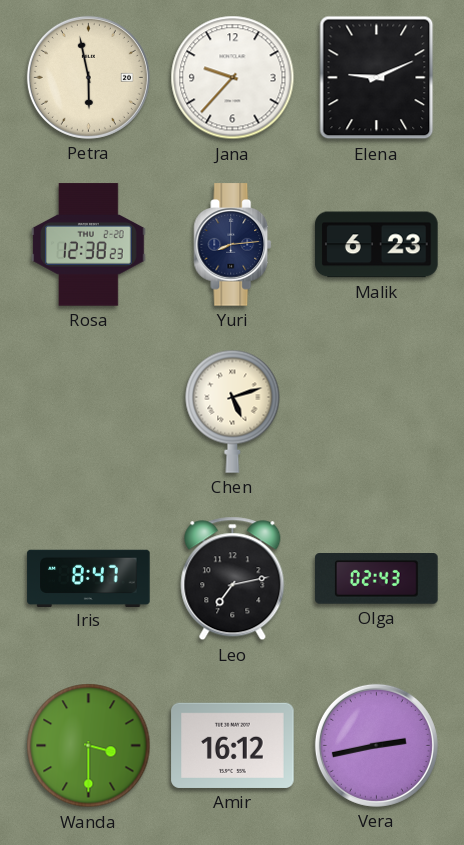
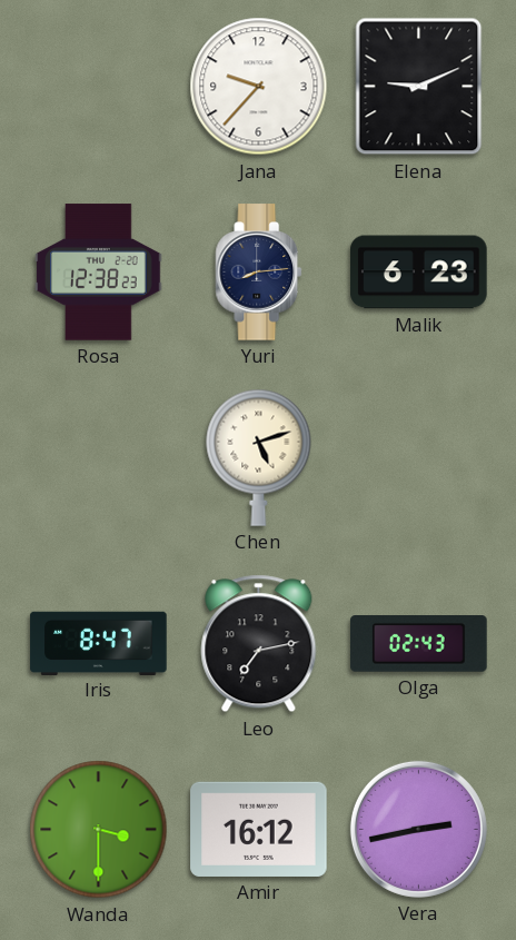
Petra: 5:58 -> none
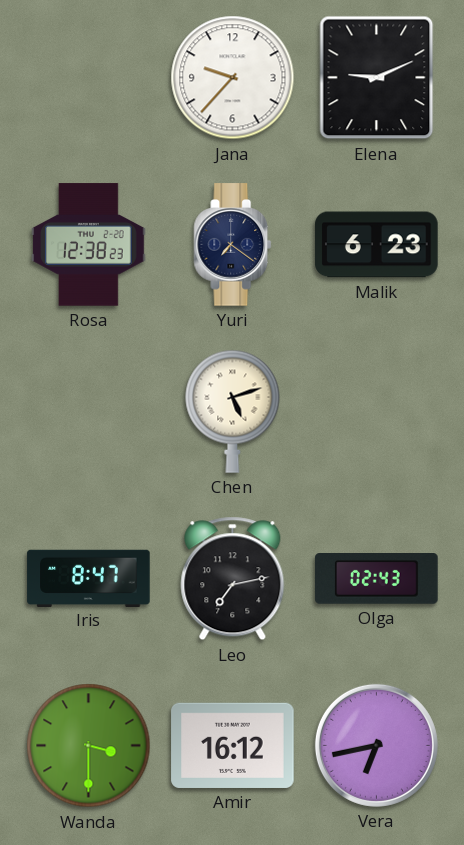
Yuri: 8:14 -> 7:21
Vera: 2:43 -> 6:43
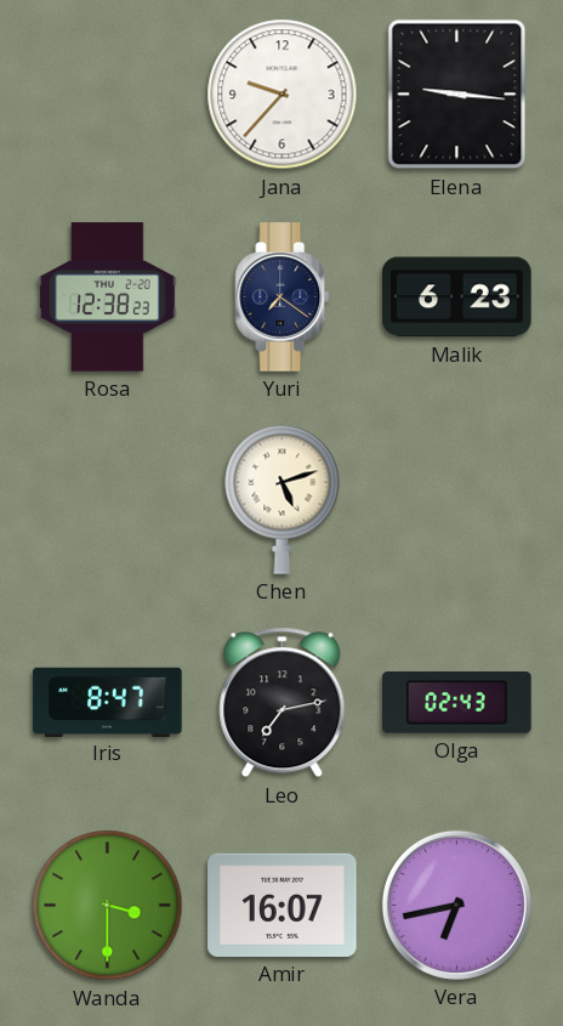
Elena: 9:11 -> 9:16
Amir: 16:12 -> 16:07
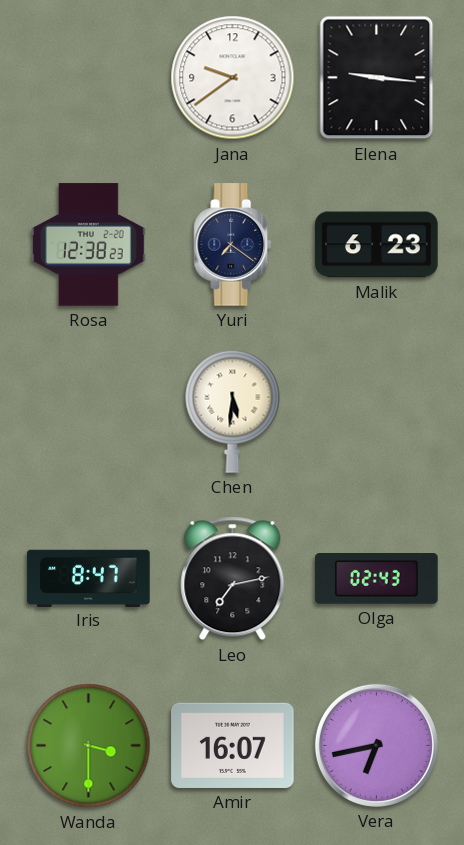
Jana: 9:37 -> 9:39
Chen: 5:12 -> 5:31
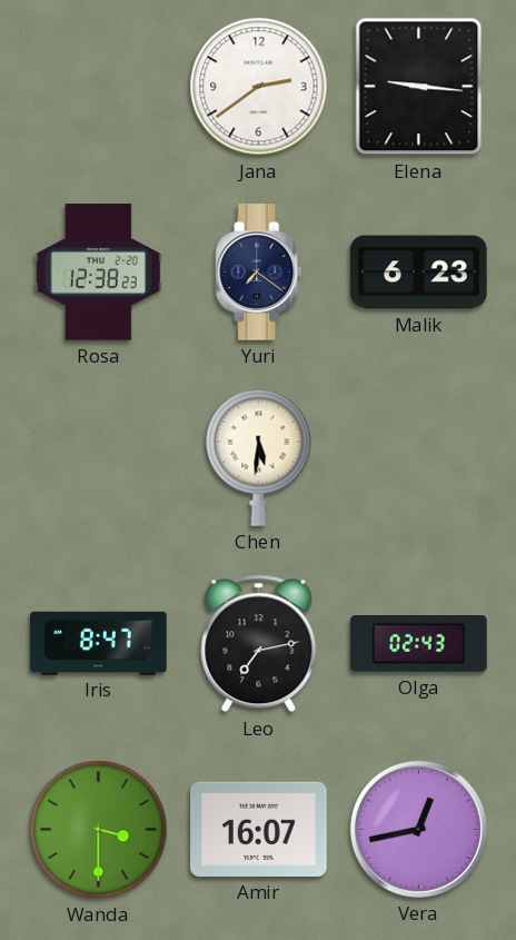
Jana: 9:39 -> 2:39
Vera: 6:43 -> 12:43
